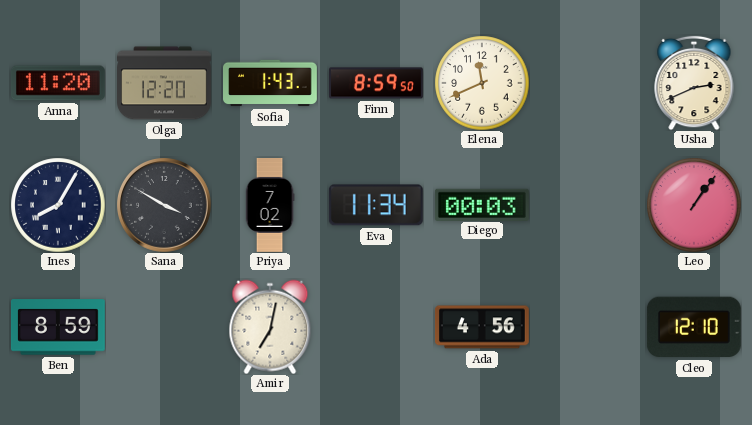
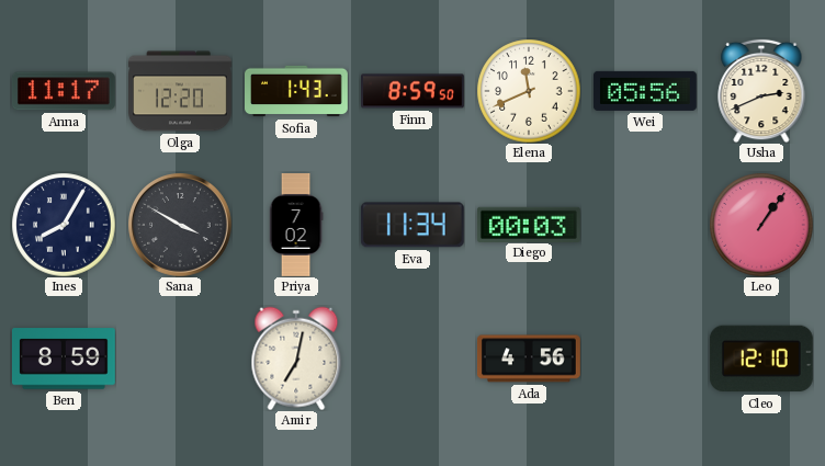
Anna: 11:20 -> 11:17
Wei: none -> 05:56
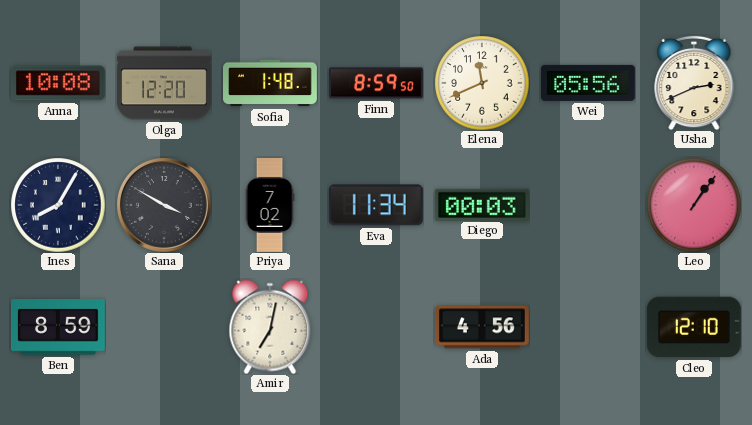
Anna: 11:17 -> 10:08
Sofia: 1:43 -> 1:48
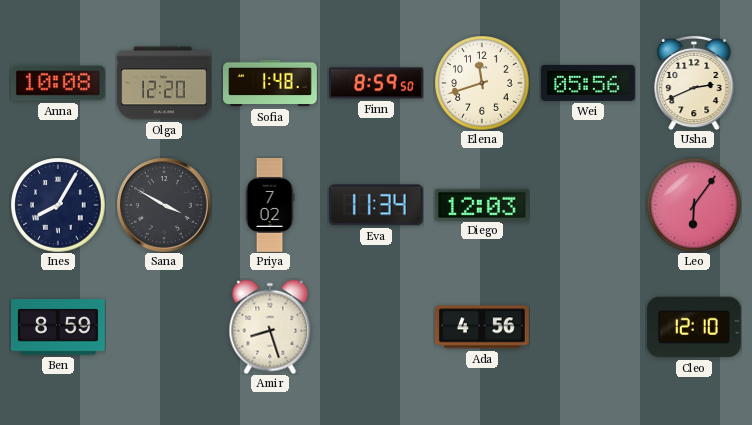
Elena: 11:41 -> 11:42
Diego: 00:03 -> 12:03
Leo: 1:06 -> 6:06
Amir: 7:02 -> 8:27
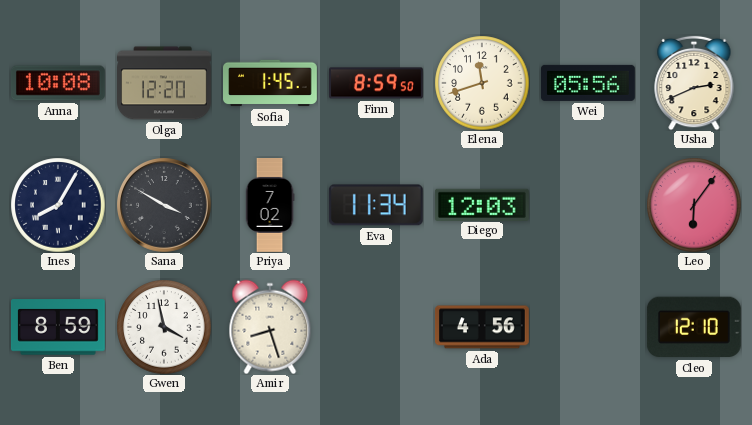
Sofia: 1:48 -> 1:45
Gwen: none -> 3:58
